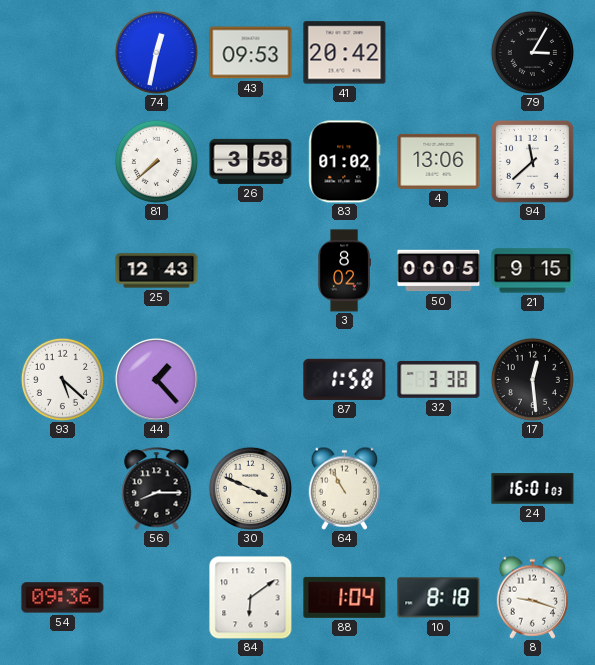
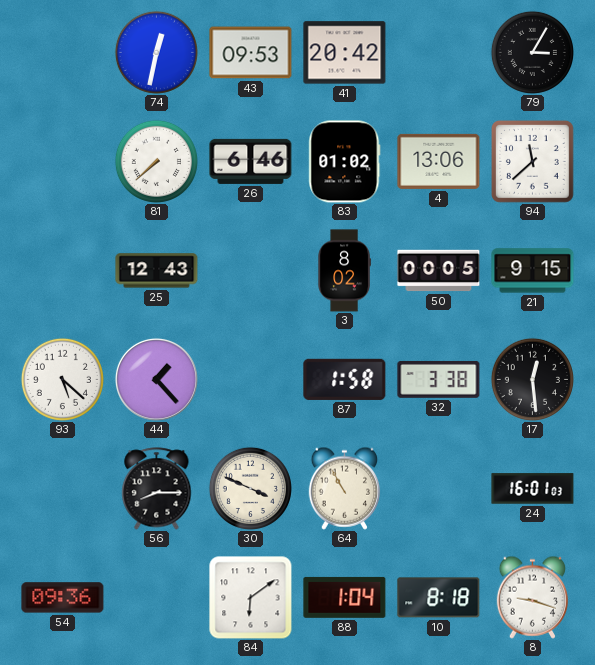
26: 3:58 -> 6:46
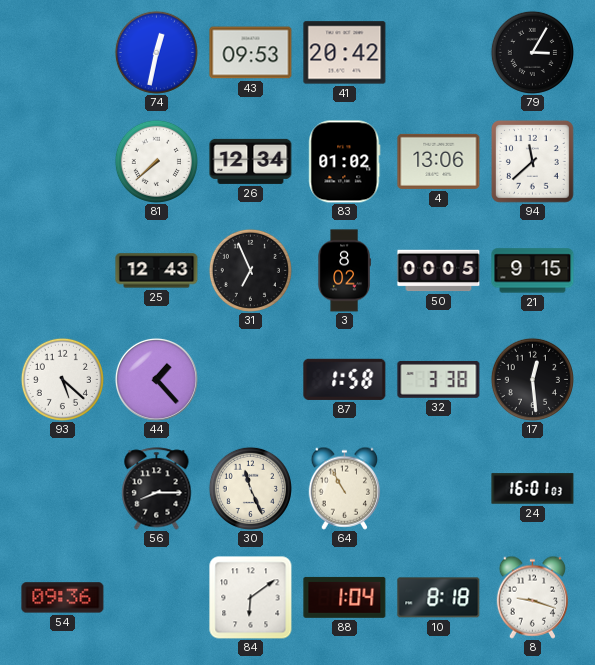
26: 6:46 -> 12:34
31: none -> 6:56
30: 3:49 -> 11:26
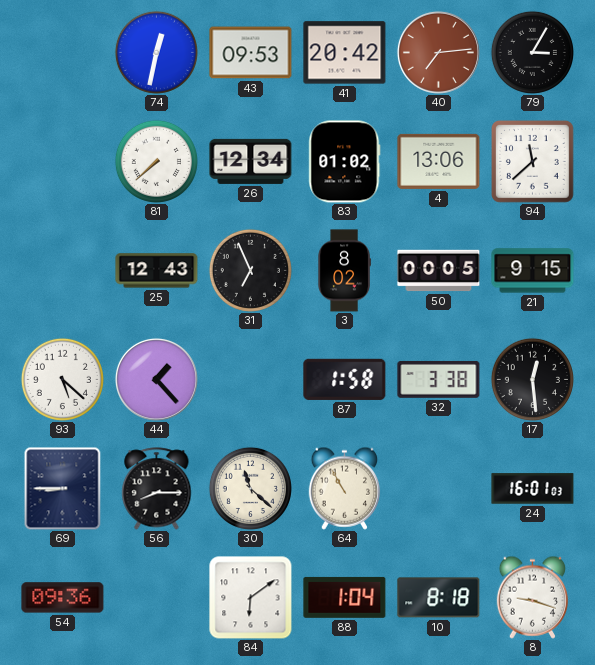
40: none -> 7:14
69: none -> 8:45
30: 11:26 -> 11:22
